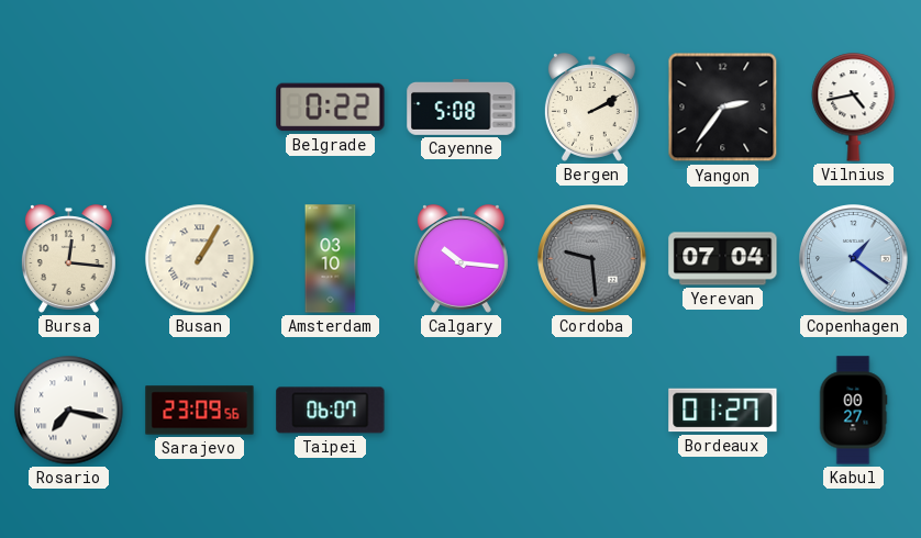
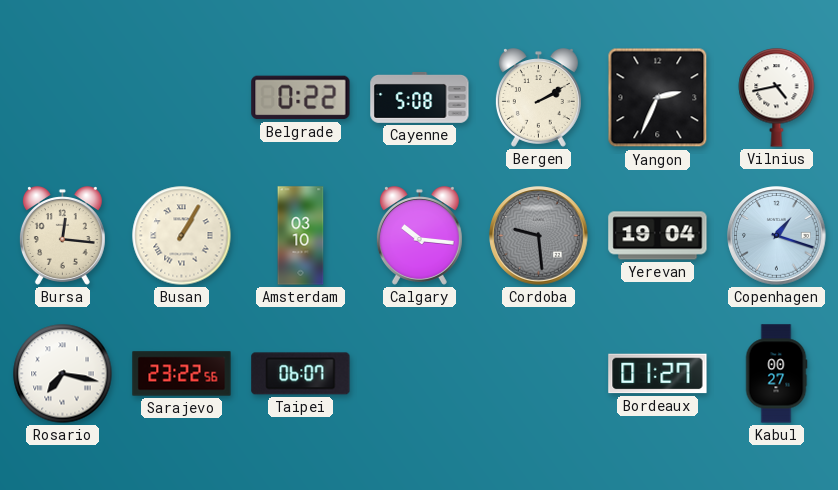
Yangon: 2:36 -> 2:34
Yerevan: 07:04 -> 19:04
Copenhagen: 1:21 -> 1:18
Sarajevo: 23:09 -> 23:22
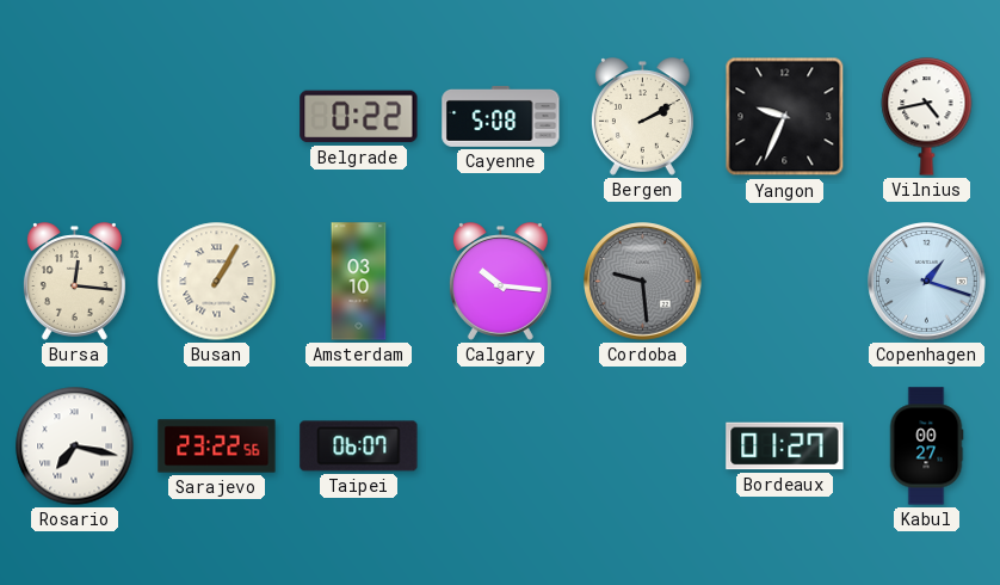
Yangon: 2:34 -> 9:34
Yerevan: 19:04 -> none
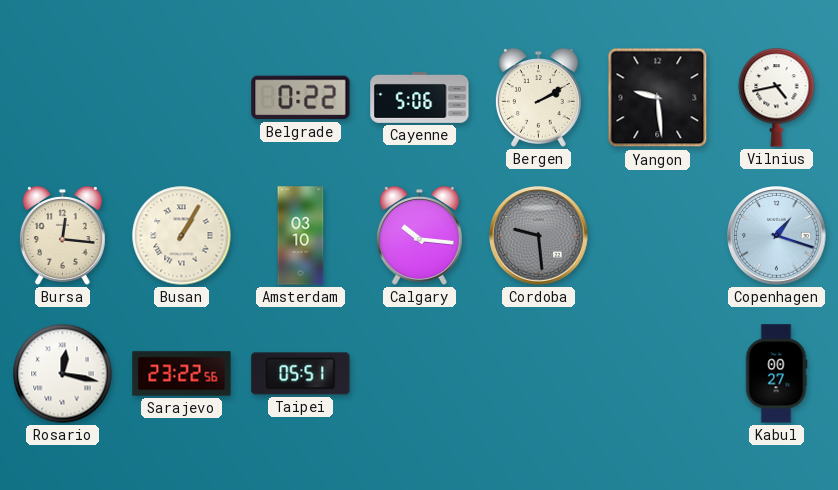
Cayenne: 5:08 -> 5:06
Yangon: 9:34 -> 9:29
Rosario: 7:17 -> 12:17
Taipei: 06:07 -> 05:51
Bordeaux: 01:27 -> none
